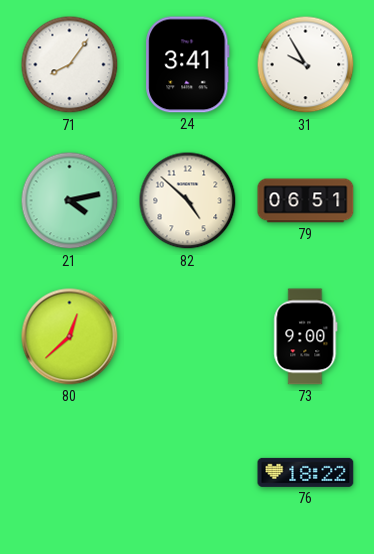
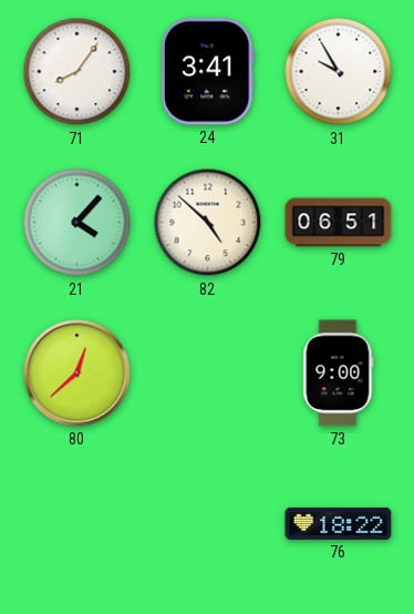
21: 4:13 -> 4:07
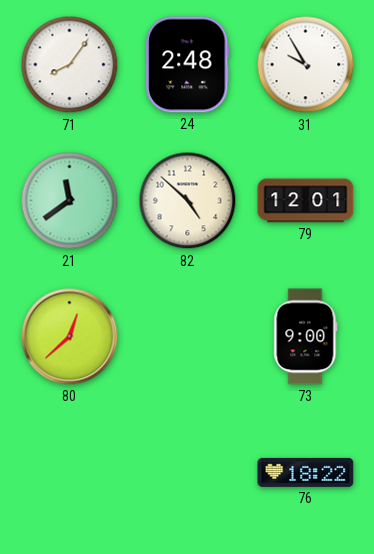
24: 3:41 -> 2:48
21: 4:07 -> 11:39
79: 06:51 -> 12:01
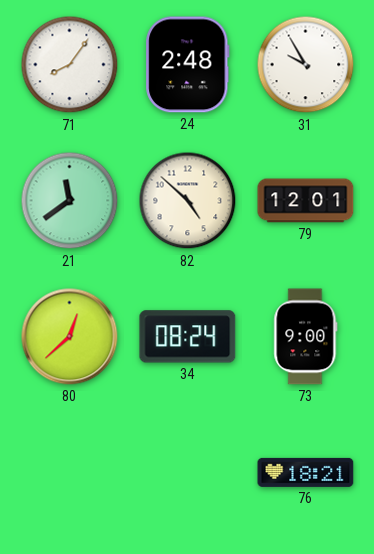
34: none -> 08:24
76: 18:22 -> 18:21
